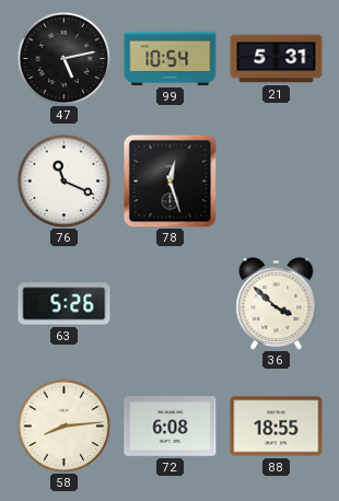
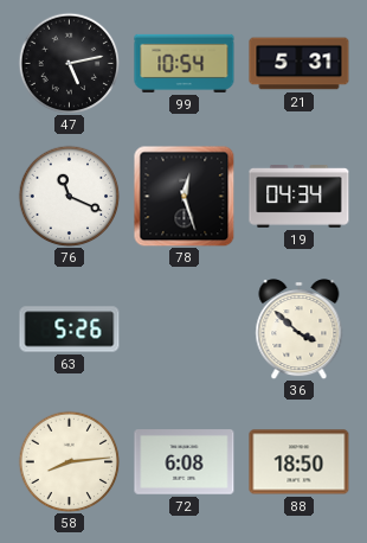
19: none -> 04:34
88: 18:55 -> 18:50
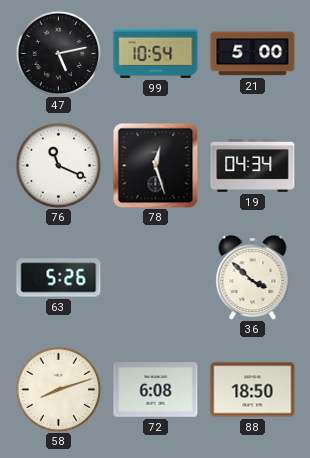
21: 5:31 -> 5:00
58: 8:14 -> 8:12
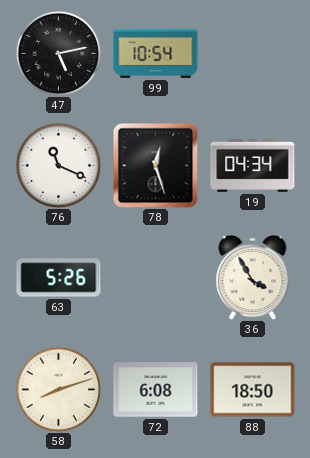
21: 5:00 -> none
36: 3:52 -> 3:55
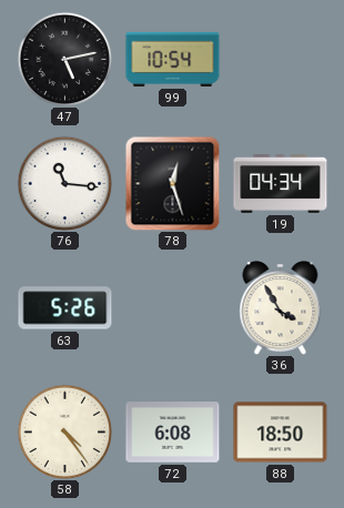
76: 11:19 -> 11:16
58: 8:12 -> 4:24
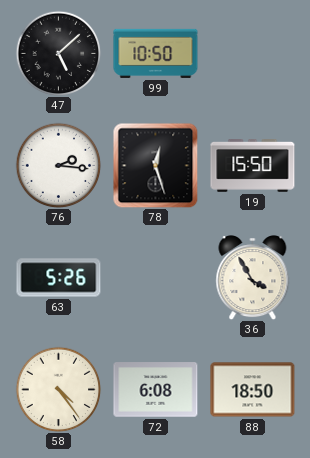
47: 5:13 -> 5:08
99: 10:54 -> 10:50
76: 11:16 -> 2:16
19: 04:34 -> 15:50
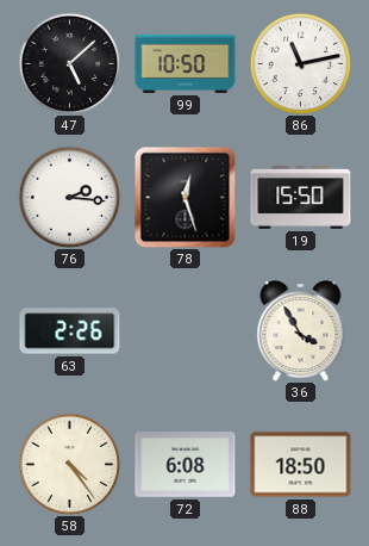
86: none -> 11:13
63: 5:26 -> 2:26
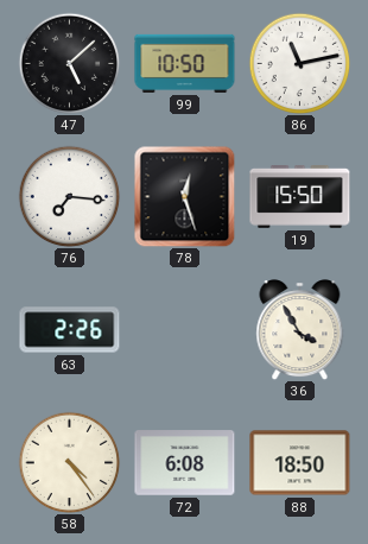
76: 2:16 -> 7:16
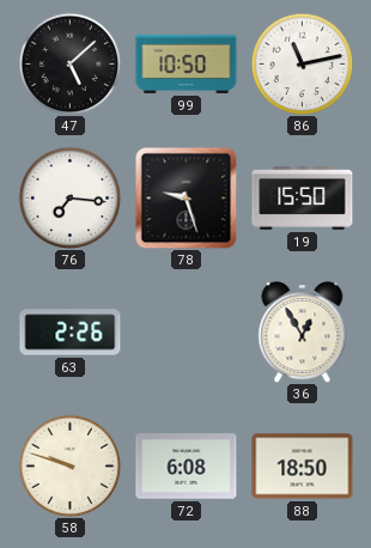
78: 12:27 -> 9:27
36: 3:55 -> 12:55
58: 4:24 -> 9:48
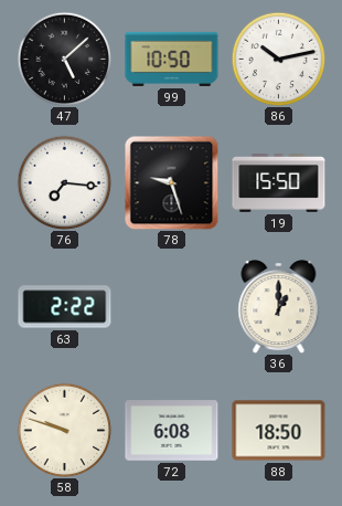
86: 11:13 -> 10:13
63: 2:26 -> 2:22
36: 12:55 -> 1:00
